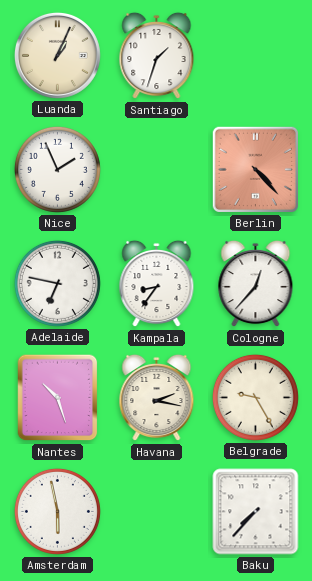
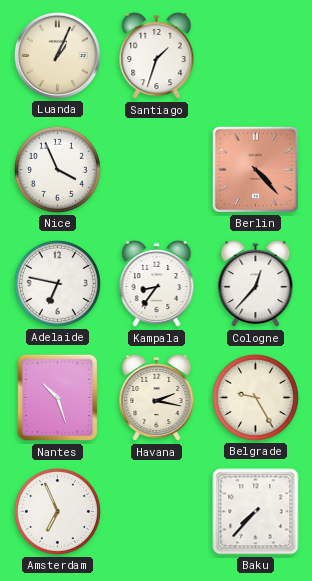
Nice: 1:56 -> 3:56
Amsterdam: 5:58 -> 6:56
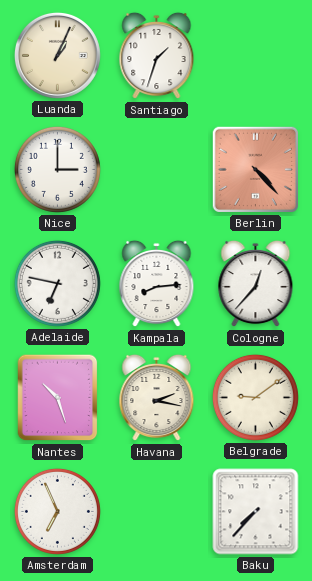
Nice: 3:56 -> 3:00
Kampala: 8:36 -> 8:14
Belgrade: 9:25 -> 9:09
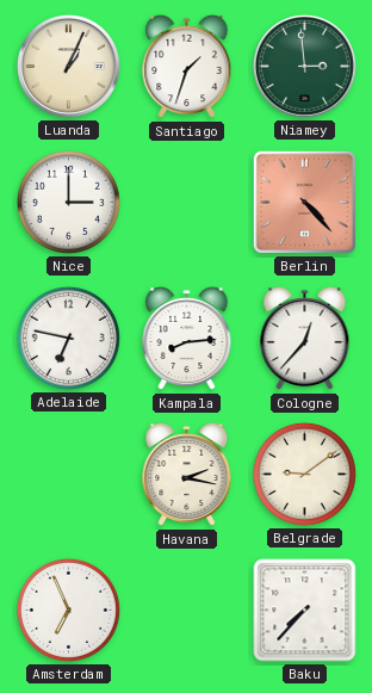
Niamey: none -> 2:59
Nantes: 10:27 -> none
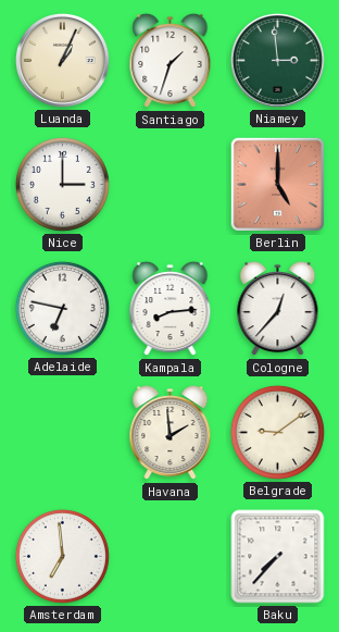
Berlin: 4:23 -> 5:00
Havana: 2:17 -> 1:59
Amsterdam: 6:56 -> 6:59
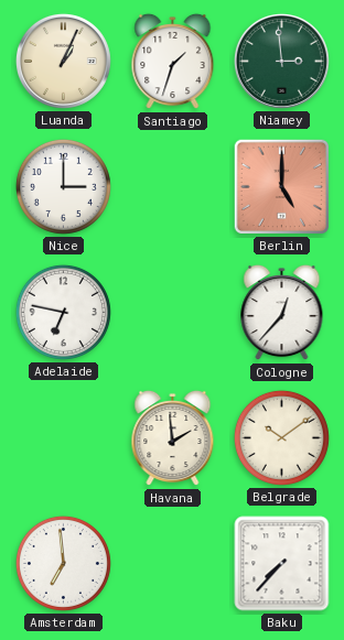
Kampala: 8:14 -> none
Belgrade: 9:09 -> 10:09
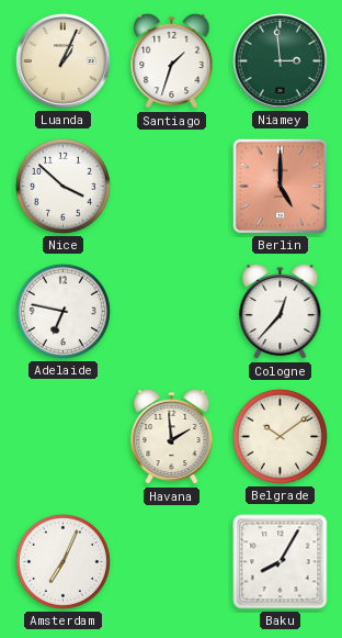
Nice: 3:00 -> 3:52
Amsterdam: 6:59 -> 7:04
Baku: 7:37 -> 8:05
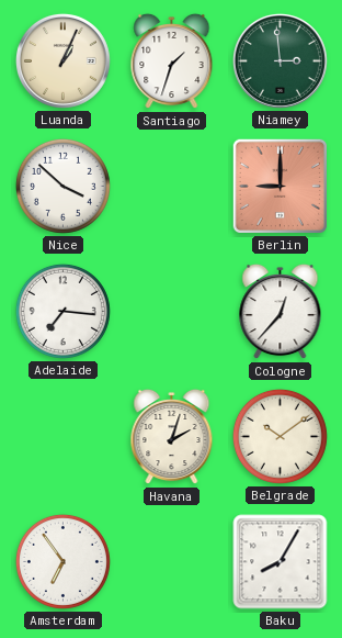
Berlin: 5:00 -> 9:00
Adelaide: 6:47 -> 7:16
Havana: 1:59 -> 2:03
Amsterdam: 7:04 -> 6:54
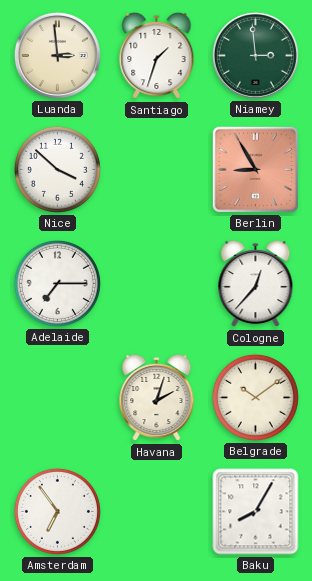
Luanda: 1:04 -> 2:59
Berlin: 9:00 -> 8:55
Adelaide: 7:16 -> 7:15
